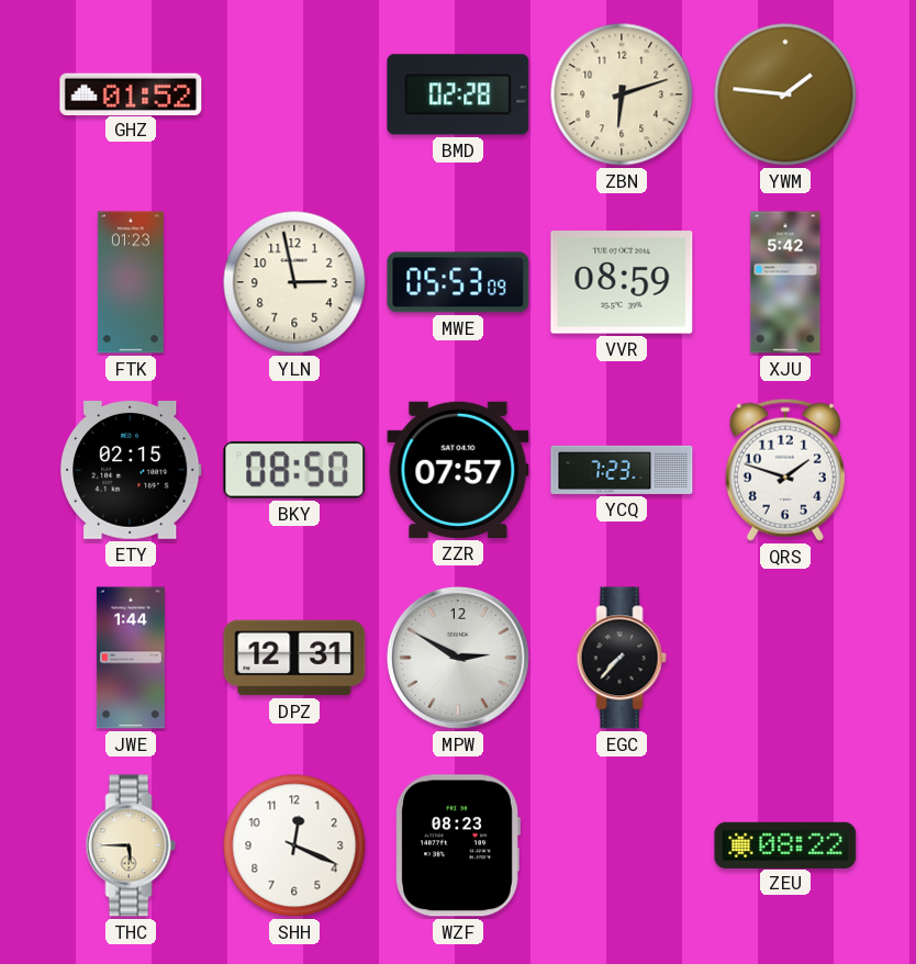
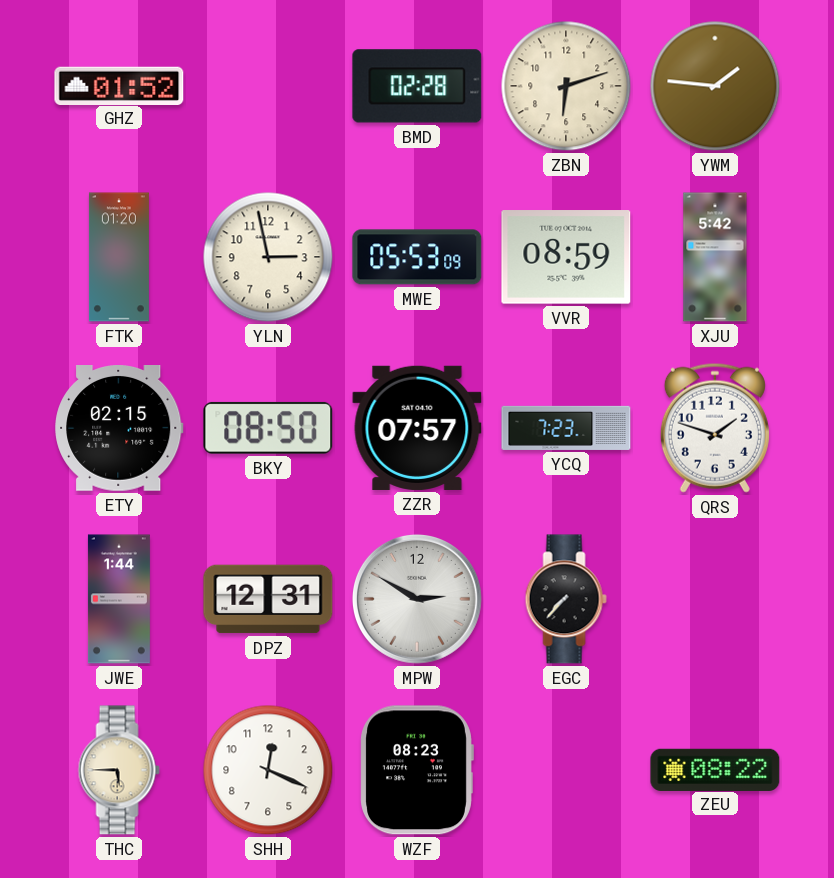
FTK: 01:23 -> 01:20
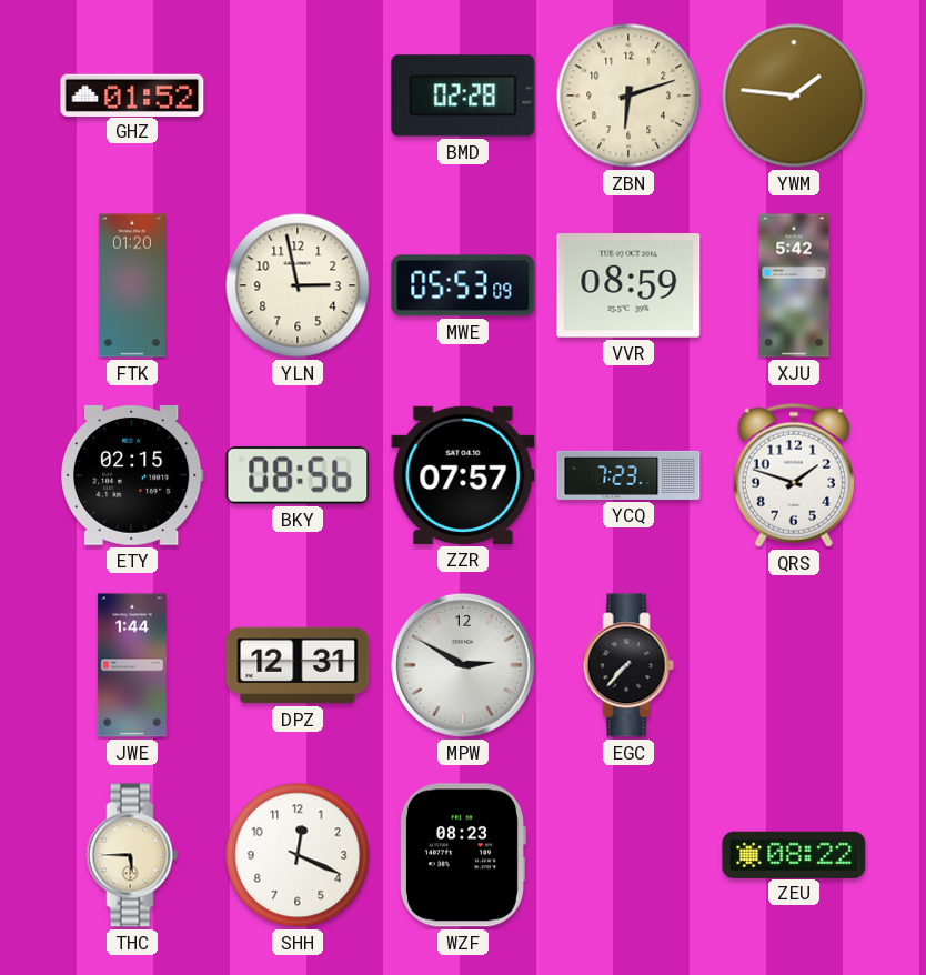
BKY: 08:50 -> 08:56
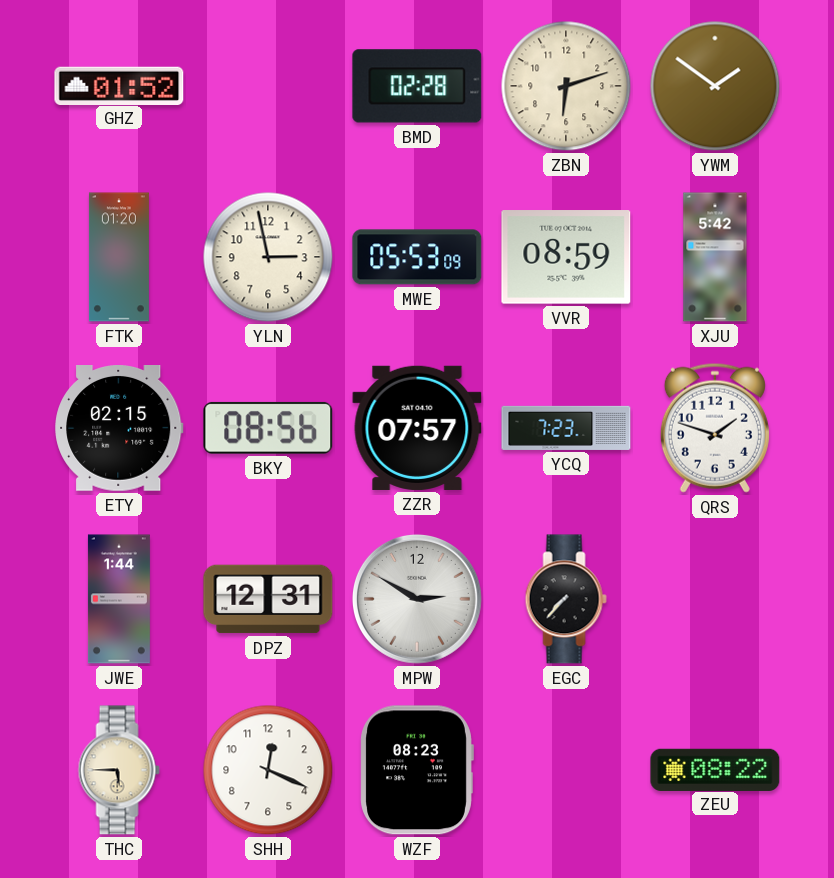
YWM: 1:46 -> 1:51
